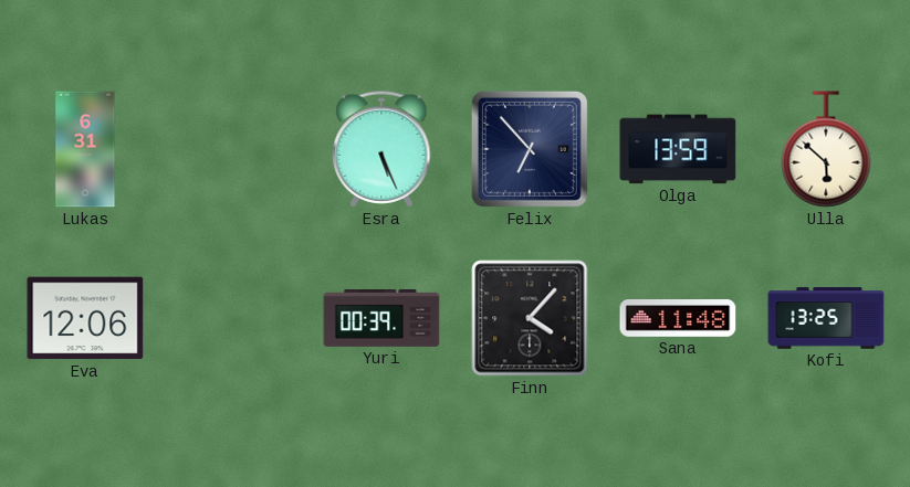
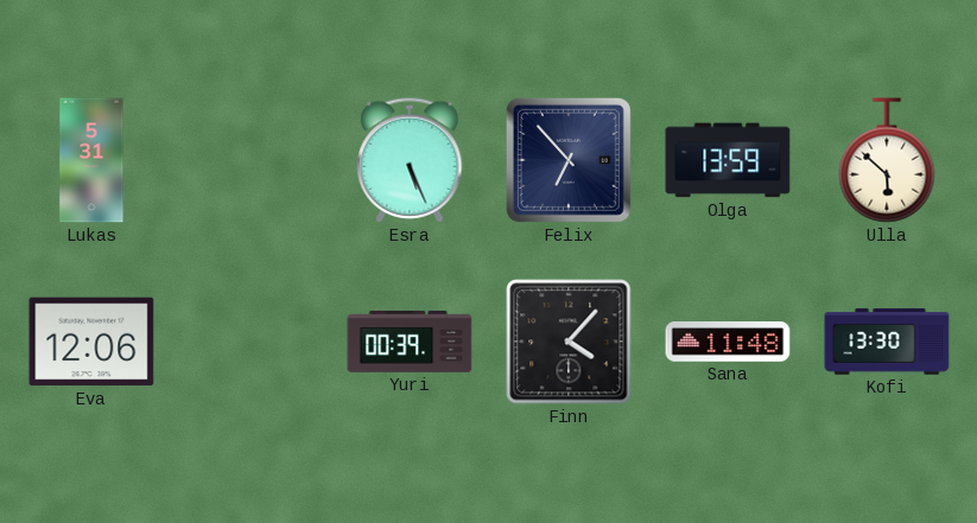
Lukas: 6:31 -> 5:31
Kofi: 13:25 -> 13:30
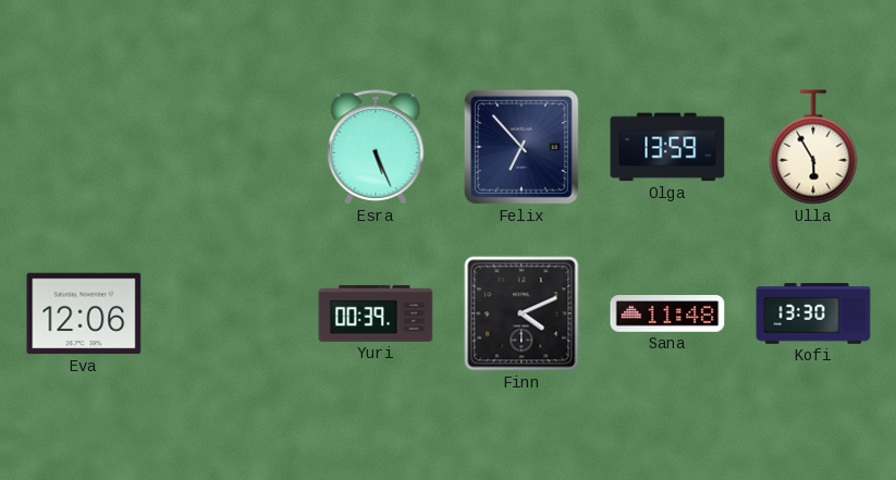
Lukas: 5:31 -> none
Ulla: 5:52 -> 5:55
Finn: 4:07 -> 4:11
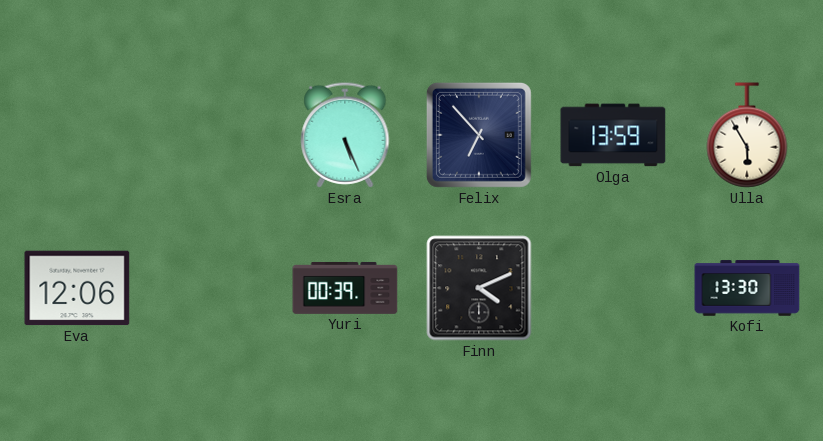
Sana: 11:48 -> none
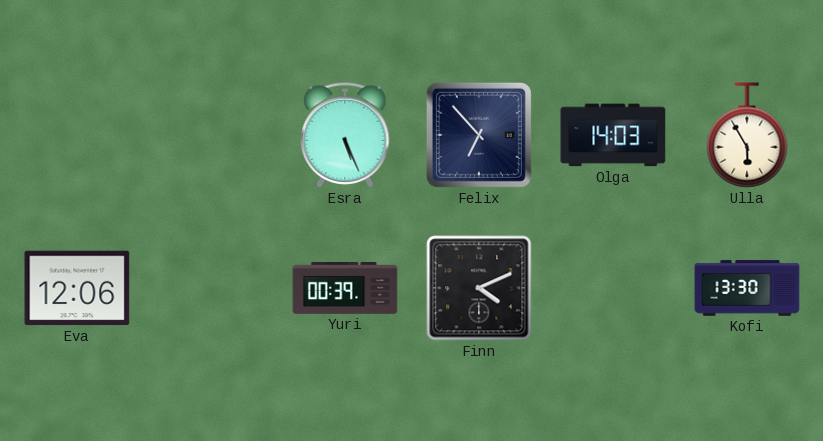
Olga: 13:59 -> 14:03
